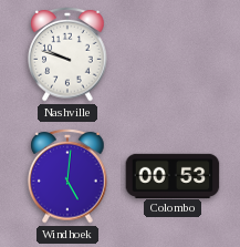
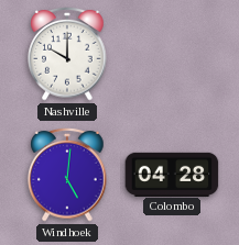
Nashville: 9:48 -> 10:00
Colombo: 00:53 -> 04:28
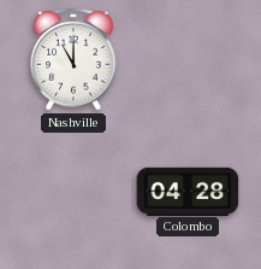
Nashville: 10:00 -> 11:00
Windhoek: 5:01 -> none
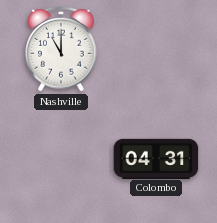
Colombo: 04:28 -> 04:31
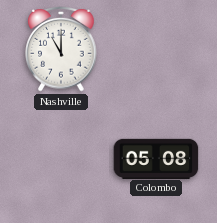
Colombo: 04:31 -> 05:08
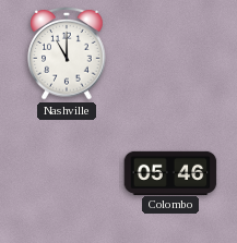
Colombo: 05:08 -> 05:46
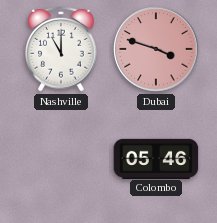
Dubai: none -> 3:48
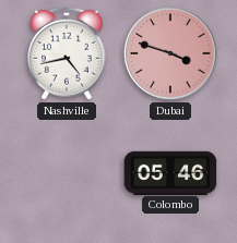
Nashville: 11:00 -> 4:43
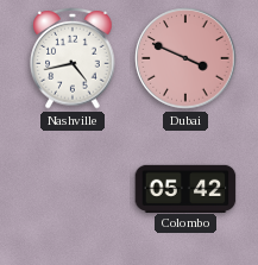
Dubai: 3:48 -> 3:49
Colombo: 05:46 -> 05:42
